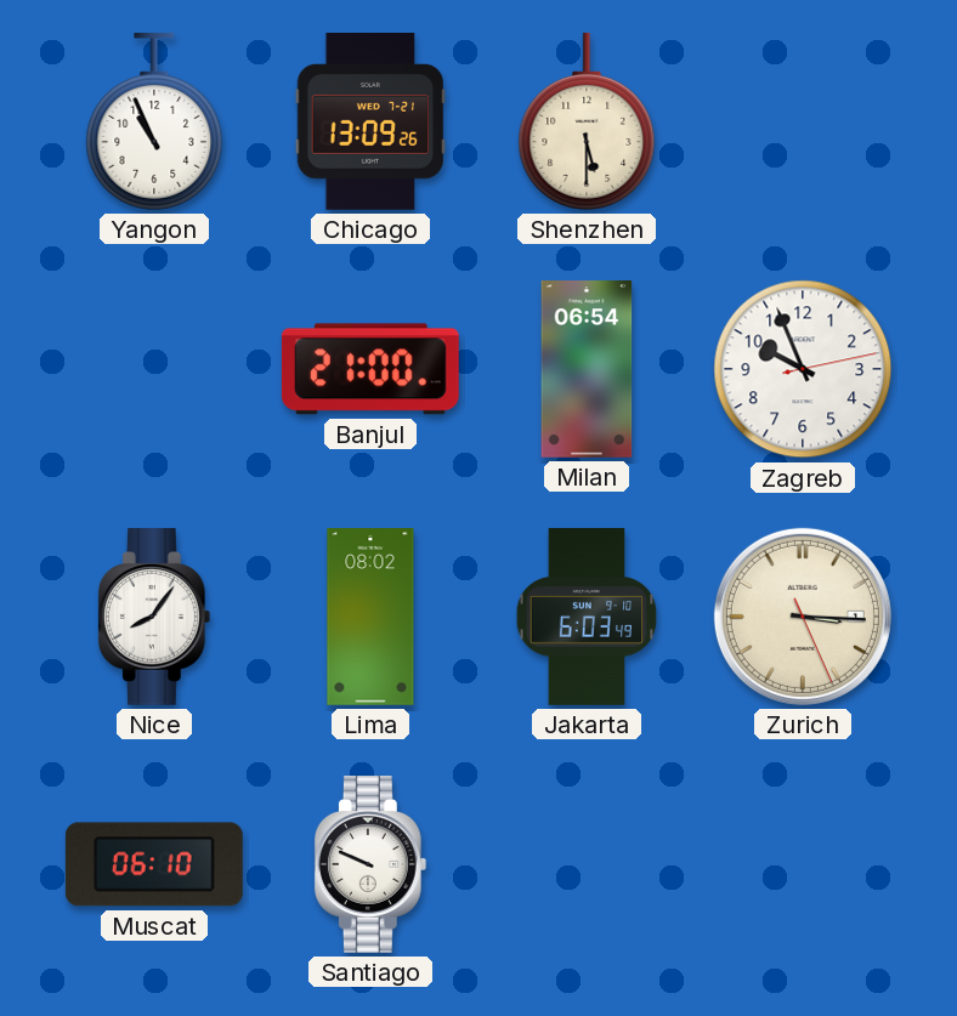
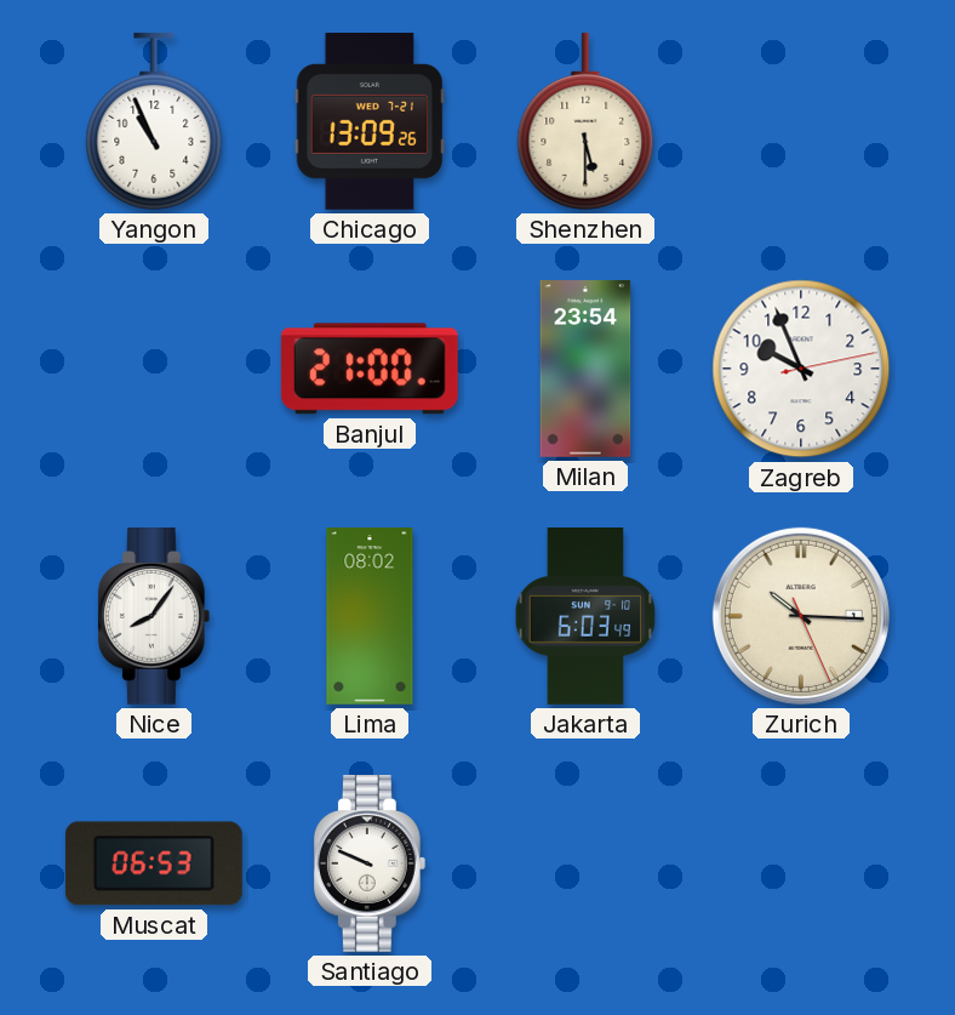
Milan: 06:54 -> 23:54
Zurich: 3:15 -> 10:15
Muscat: 06:10 -> 06:53
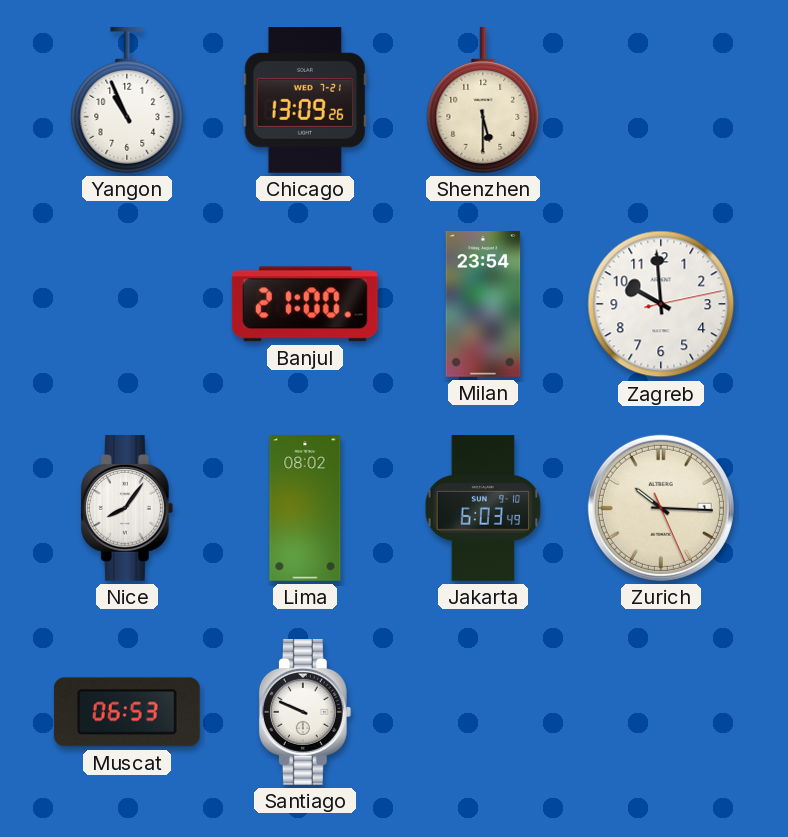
Zagreb: 9:56 -> 9:59
